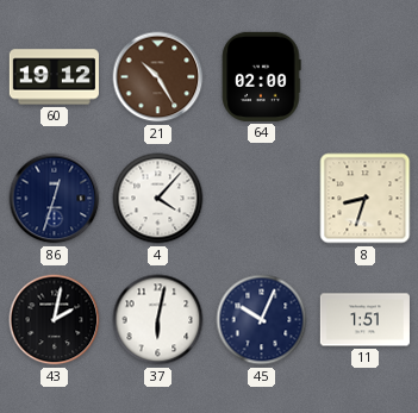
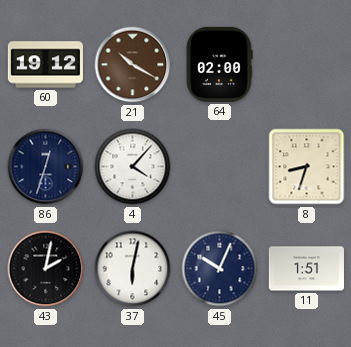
21: 10:25 -> 10:20
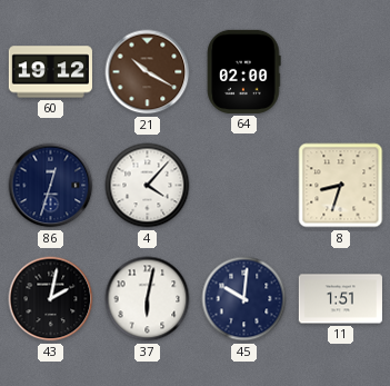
45: 10:04 -> 10:01
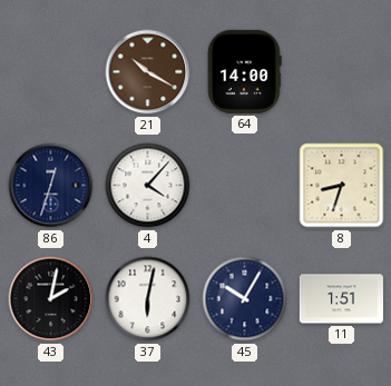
60: 19:12 -> none
64: 02:00 -> 14:00
45: 10:01 -> 10:05
